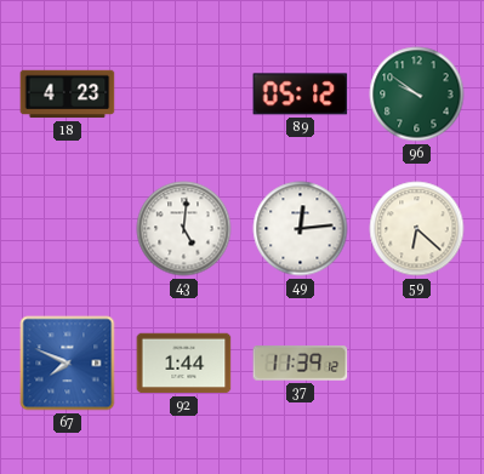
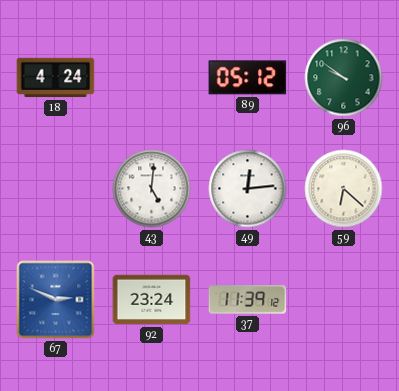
18: 4:23 -> 4:24
67: 7:49 -> 2:49
92: 1:44 -> 23:24
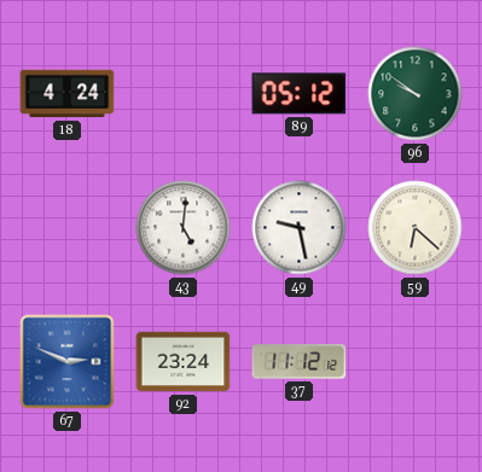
49: 12:14 -> 9:28
37: 11:39 -> 11:12
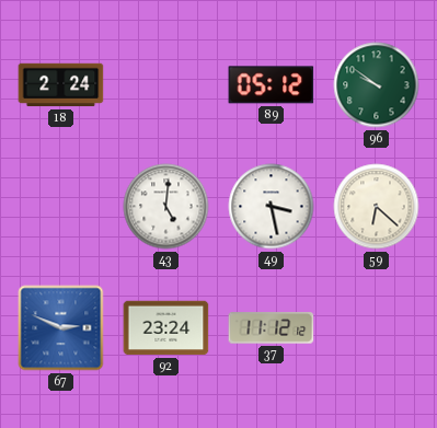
18: 4:24 -> 2:24
49: 9:28 -> 3:28
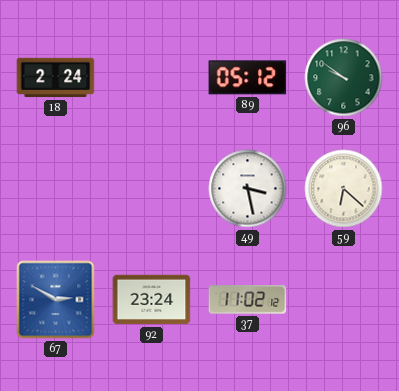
43: 5:01 -> none
67: 2:49 -> 2:50
37: 11:12 -> 11:02
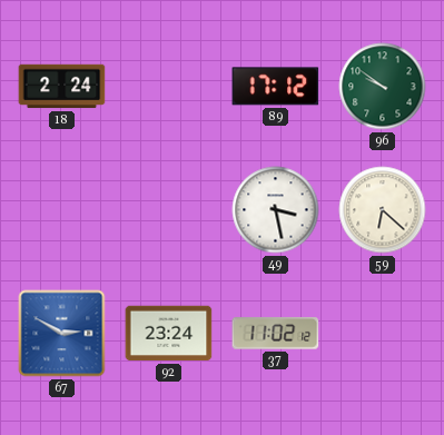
89: 05:12 -> 17:12
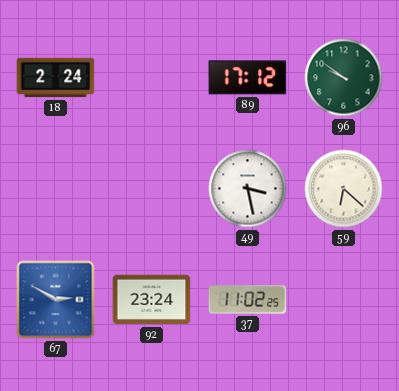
37: 11:02:12 -> 11:02:25
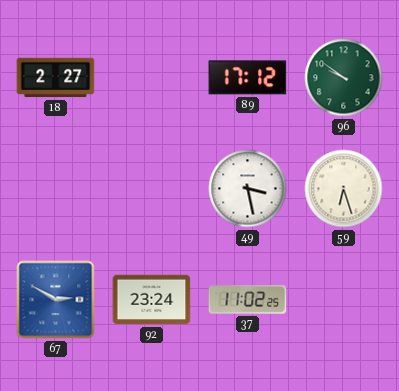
18: 2:24 -> 2:27
59: 6:22 -> 6:27
